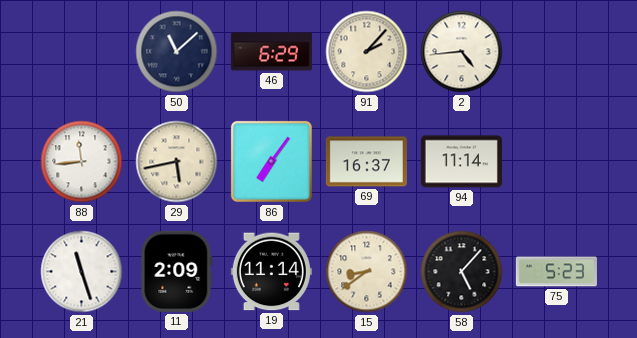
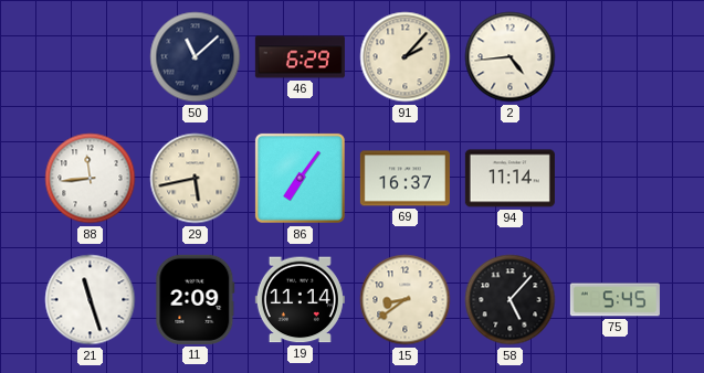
75: 5:23 -> 5:45
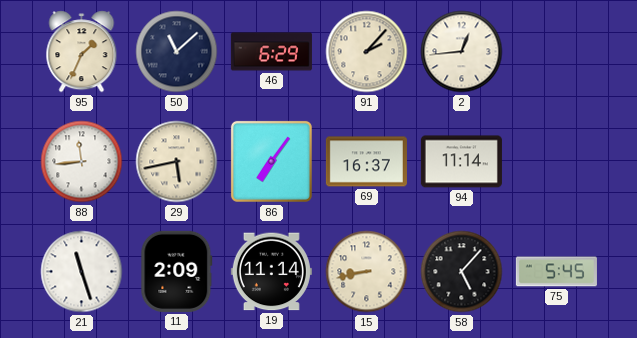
95: none -> 1:34
2: 4:44 -> 12:44
15: 8:39 -> 8:43
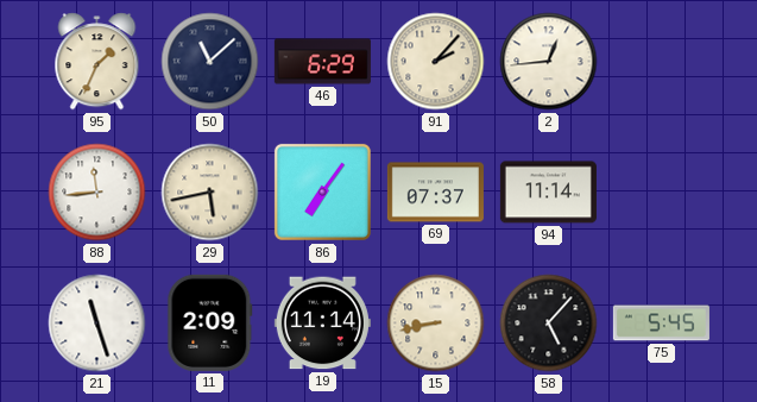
69: 16:37 -> 07:37
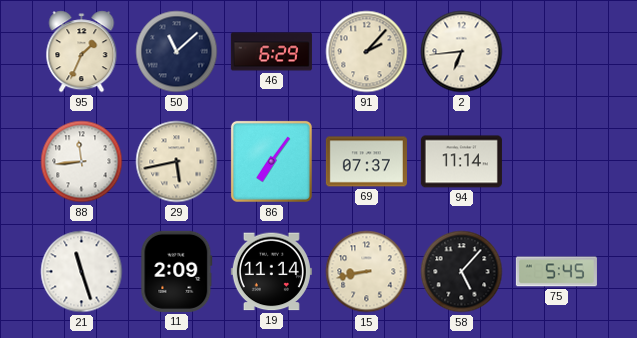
2: 12:44 -> 6:44
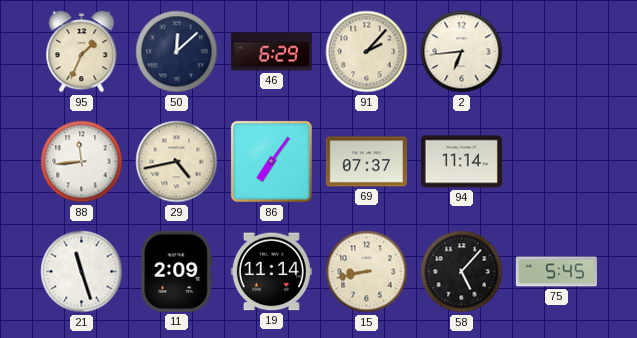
50: 11:08 -> 12:08
29: 5:43 -> 4:43
